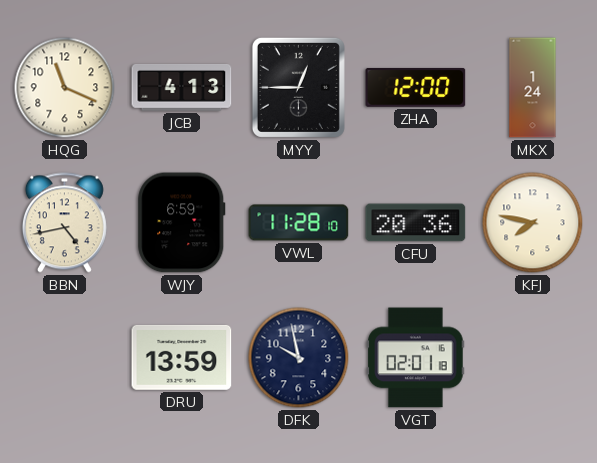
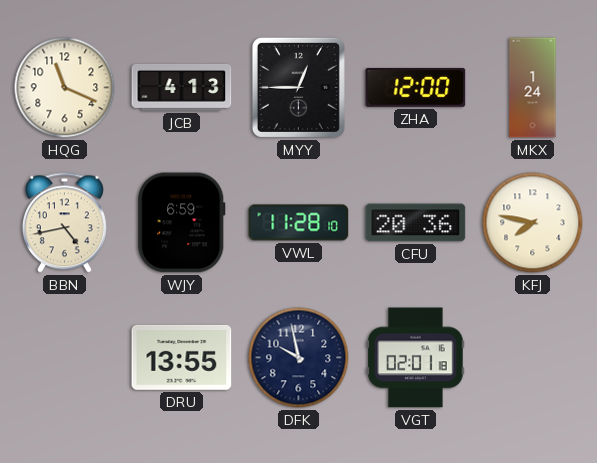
DRU: 13:59 -> 13:55
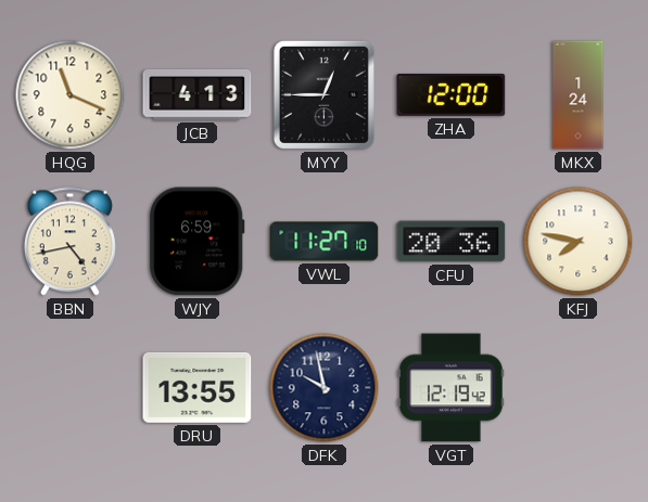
VWL: 11:28 -> 11:27
VGT: 02:01 -> 12:19
